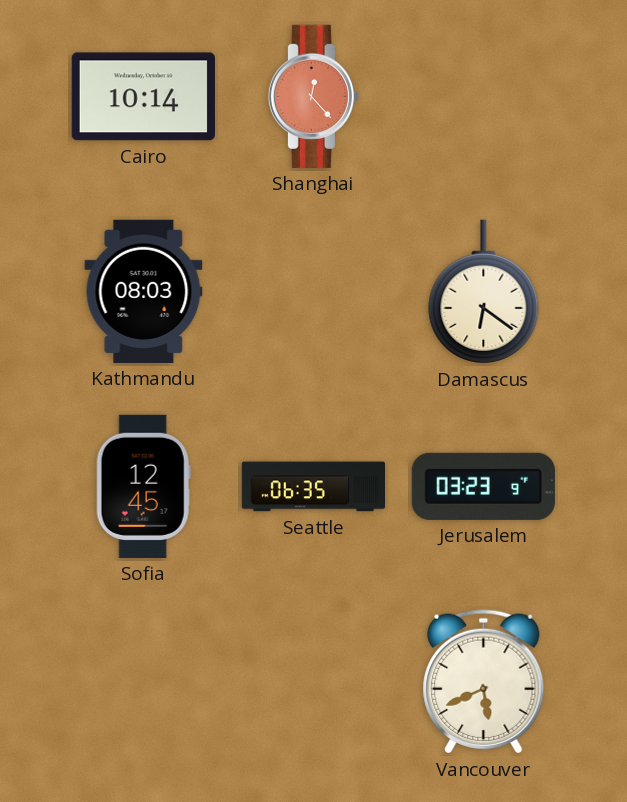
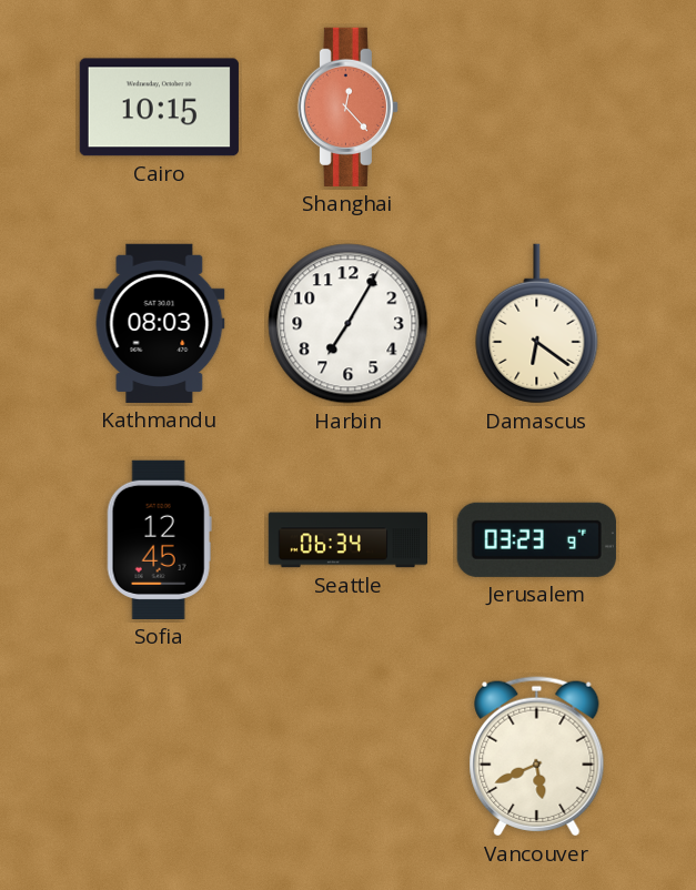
Cairo: 10:14 -> 10:15
Harbin: none -> 7:05
Seattle: 06:35 -> 06:34
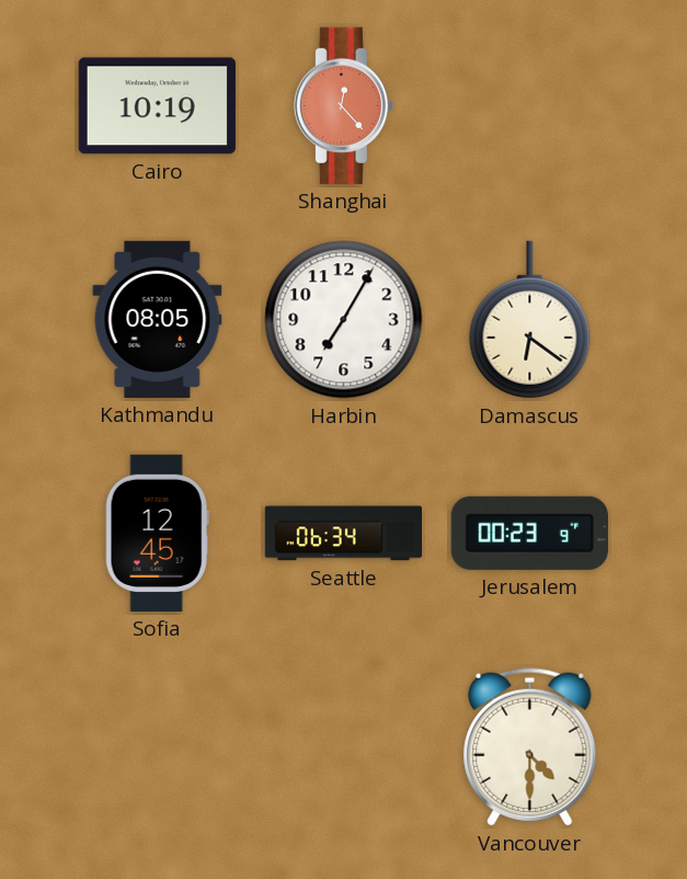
Cairo: 10:15 -> 10:19
Kathmandu: 08:03 -> 08:05
Jerusalem: 03:23 -> 00:23
Vancouver: 5:41 -> 4:30
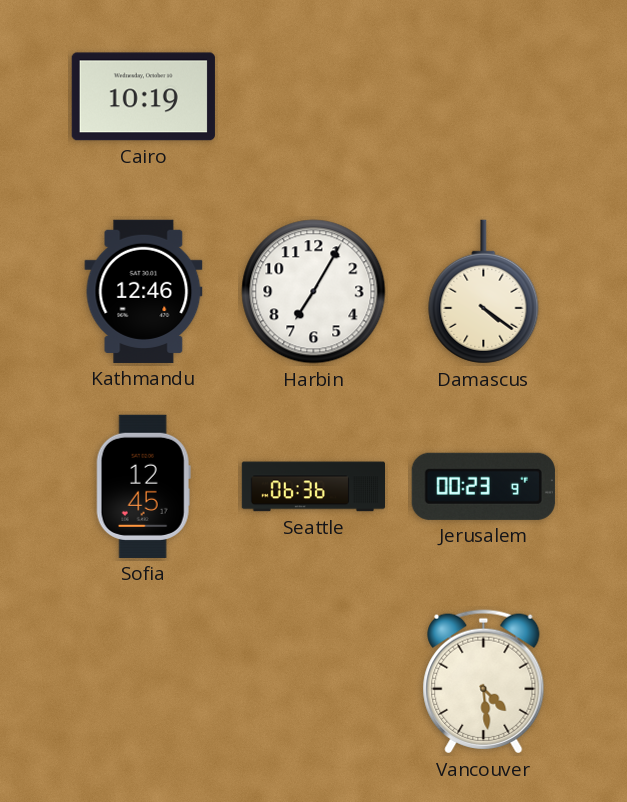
Shanghai: 12:23 -> none
Kathmandu: 08:05 -> 12:46
Damascus: 6:21 -> 4:21
Seattle: 06:34 -> 06:36
Vancouver: 4:30 -> 4:29
